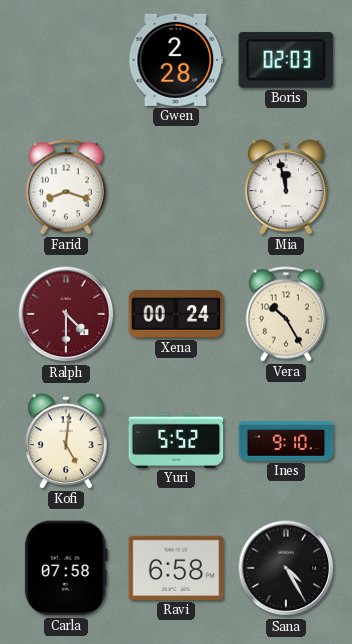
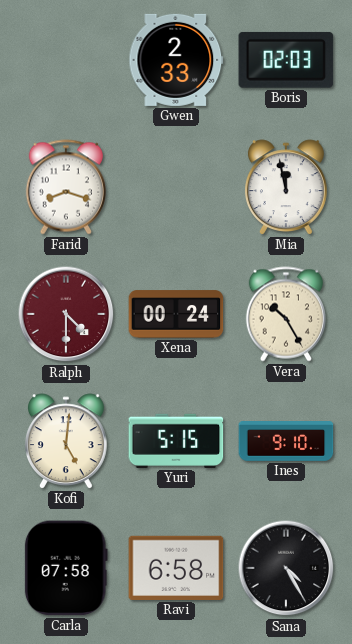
Gwen: 2:28 -> 2:33
Yuri: 5:52 -> 5:15
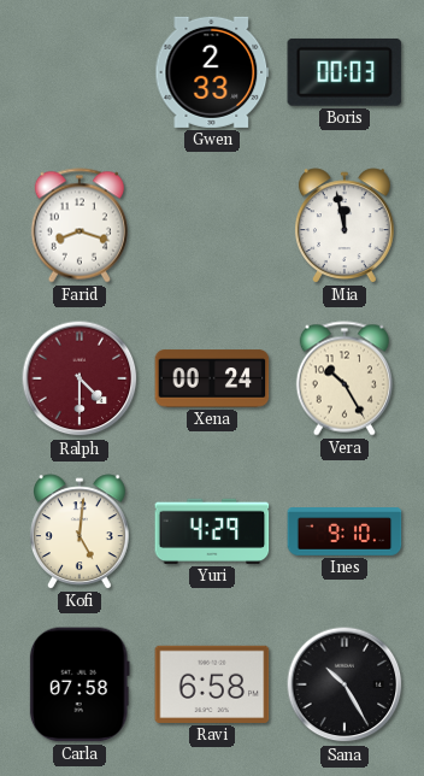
Boris: 02:03 -> 00:03
Yuri: 5:15 -> 4:29
Sana: 4:25 -> 10:25
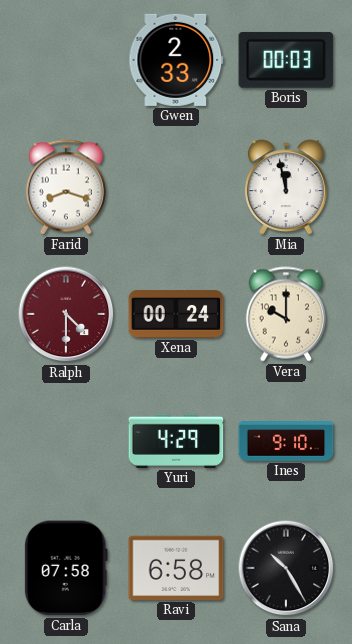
Vera: 10:25 -> 10:00
Kofi: 5:01 -> none
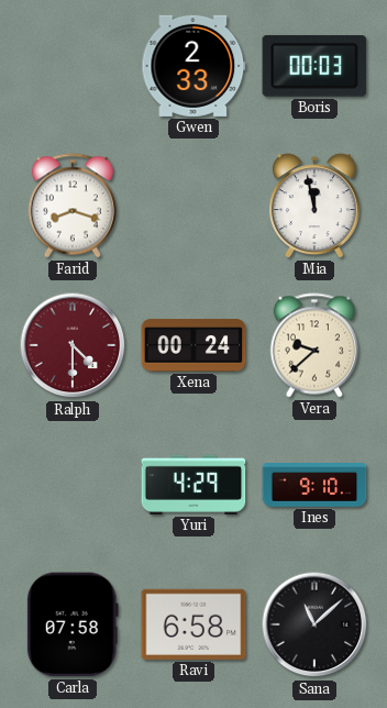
Vera: 10:00 -> 9:38
Sana: 10:25 -> 11:08
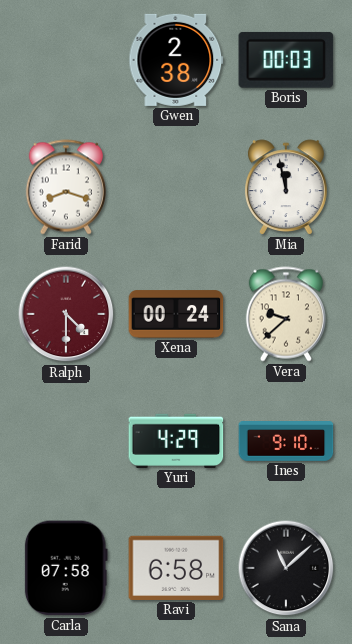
Gwen: 2:33 -> 2:38
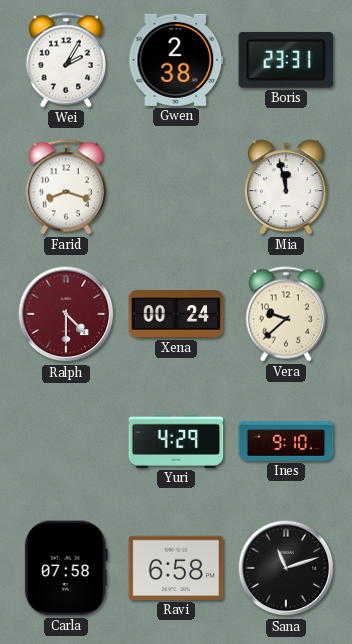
Wei: none -> 2:05
Boris: 00:03 -> 23:31
Sana: 11:08 -> 11:12
